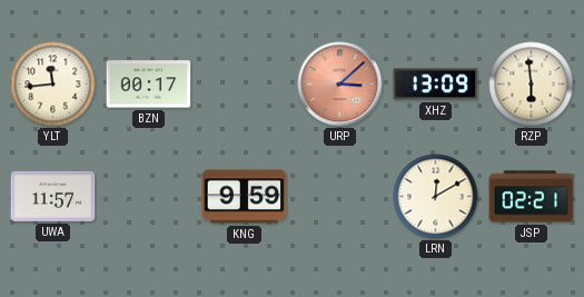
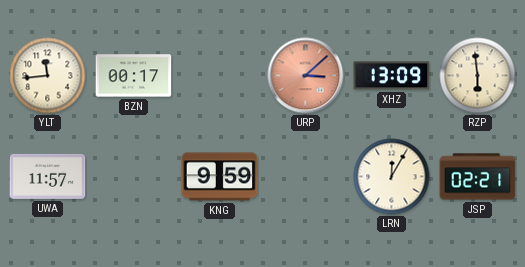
LRN: 12:10 -> 12:05
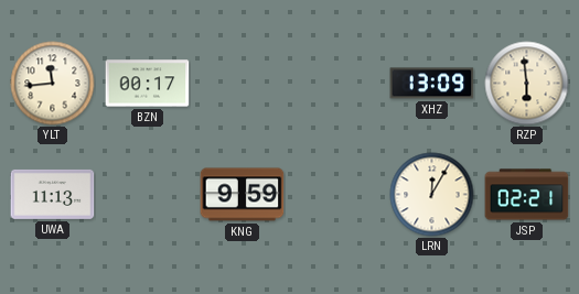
URP: 3:08 -> none
UWA: 11:57 -> 11:13
